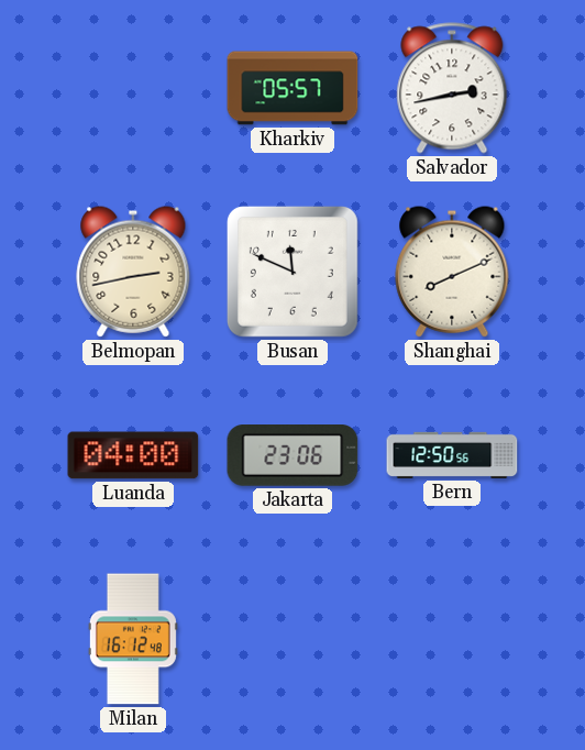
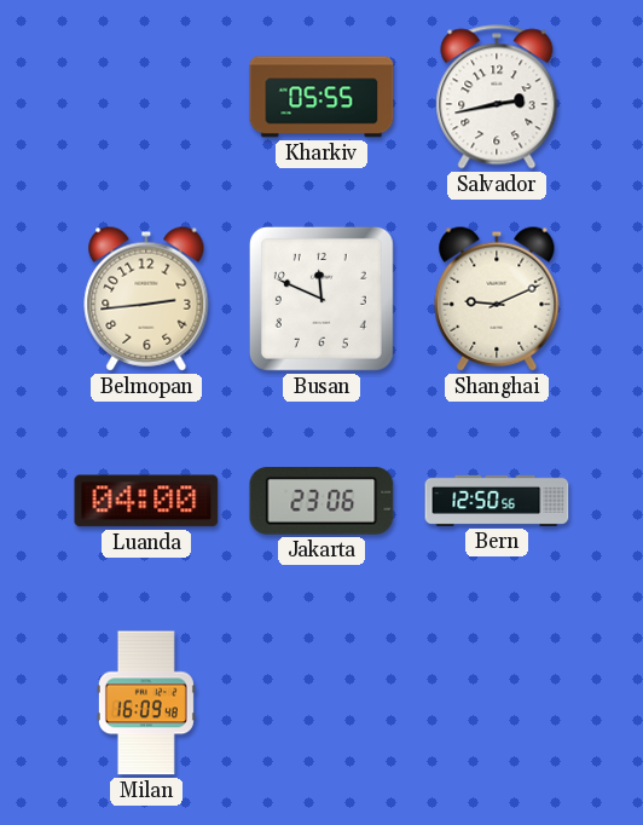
Kharkiv: 05:57 -> 05:55
Belmopan: 2:43 -> 2:44
Shanghai: 8:11 -> 9:11
Milan: 16:12 -> 16:09
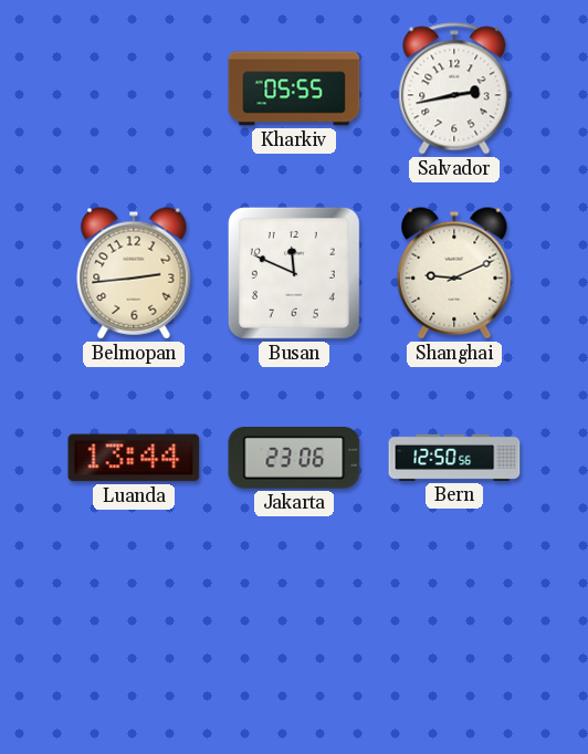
Luanda: 04:00 -> 13:44
Milan: 16:09 -> none
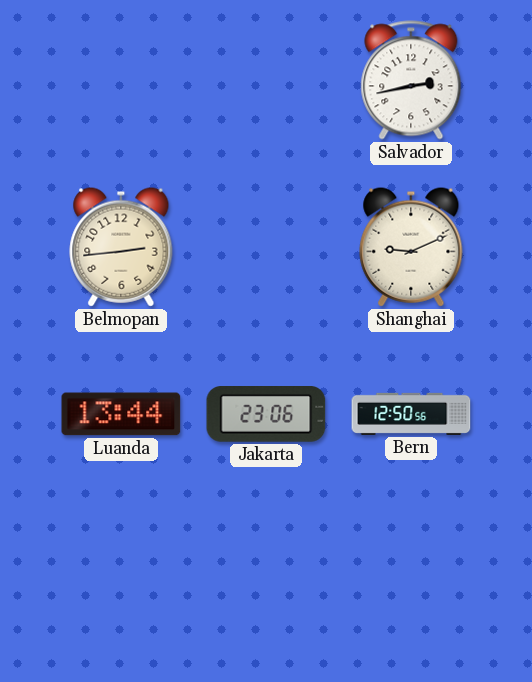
Kharkiv: 05:55 -> none
Busan: 11:49 -> none
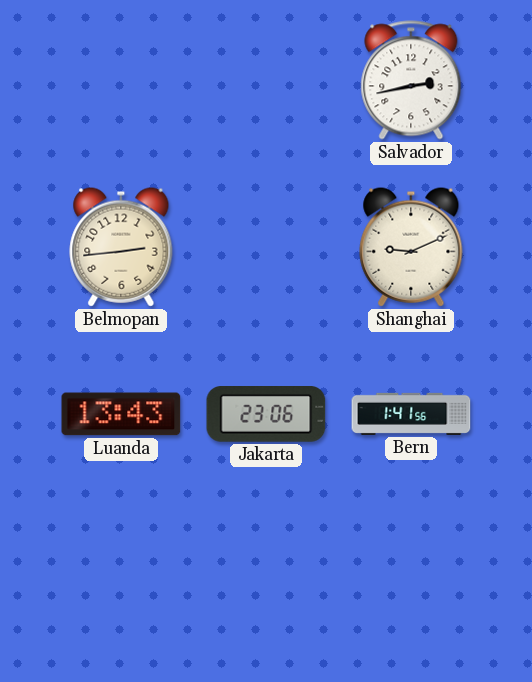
Luanda: 13:44 -> 13:43
Bern: 12:50 -> 1:41
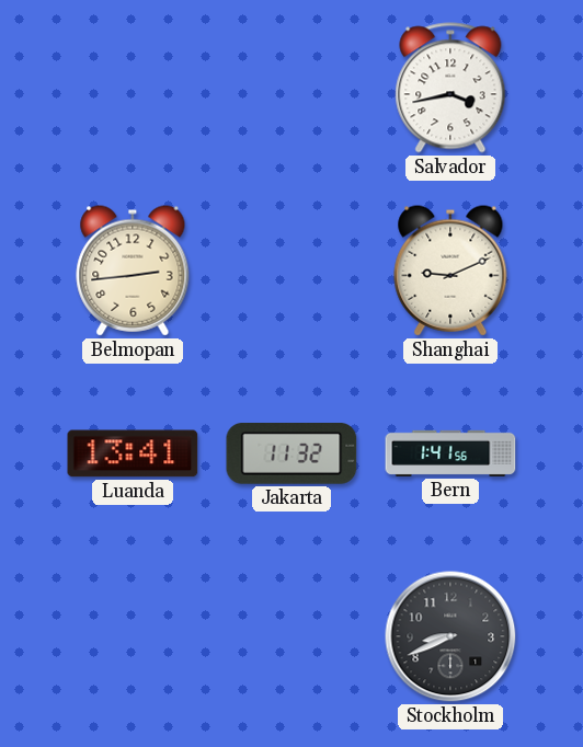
Salvador: 2:43 -> 3:43
Luanda: 13:43 -> 13:41
Jakarta: 23:06 -> 11:32
Stockholm: none -> 8:41
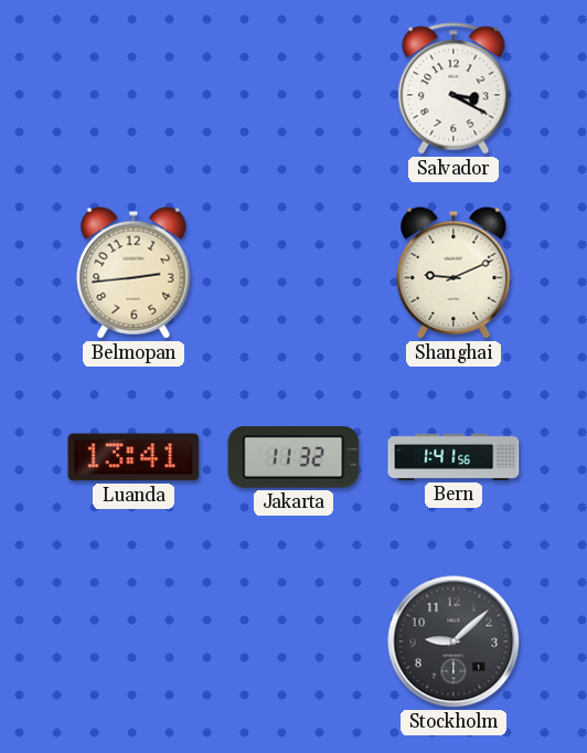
Salvador: 3:43 -> 3:20
Stockholm: 8:41 -> 9:08
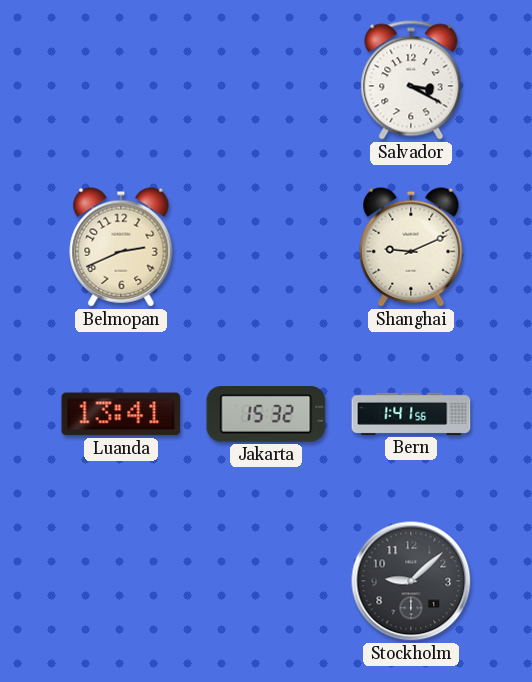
Belmopan: 2:44 -> 2:41
Jakarta: 11:32 -> 15:32
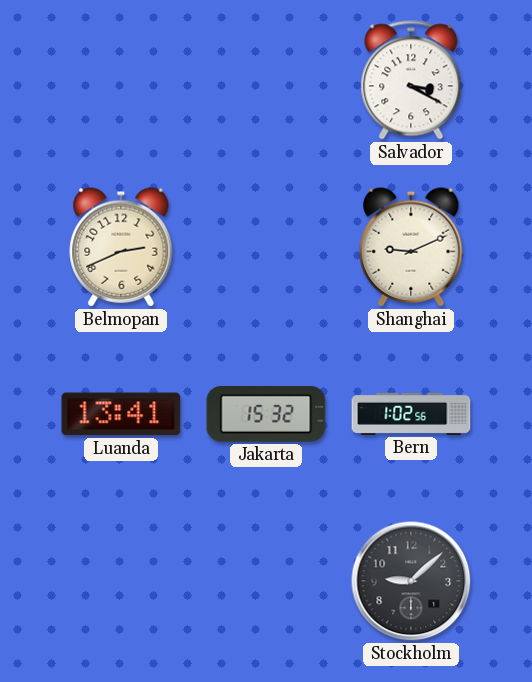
Bern: 1:41 -> 1:02
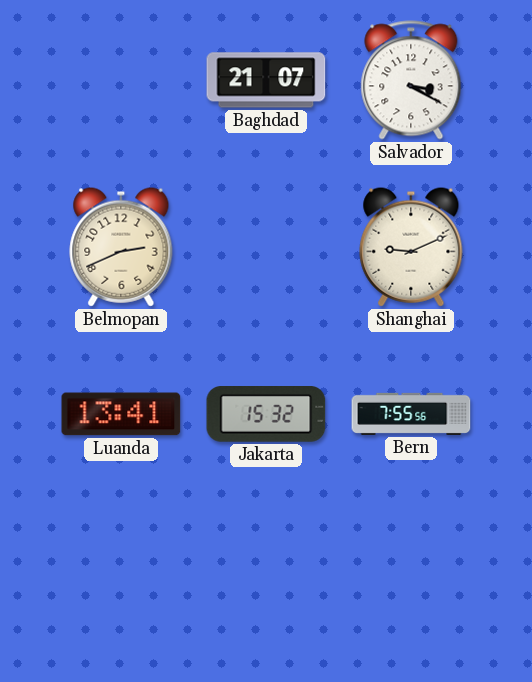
Baghdad: none -> 21:07
Bern: 1:02 -> 7:55
Stockholm: 9:08 -> none
